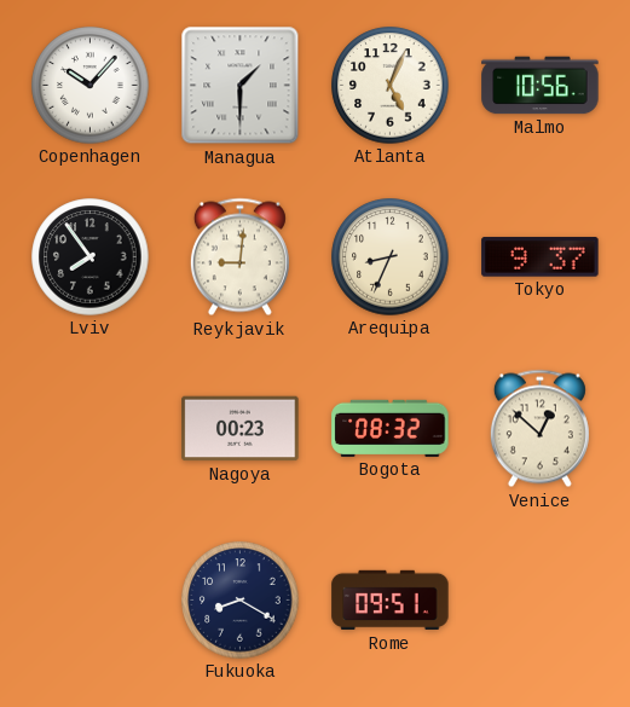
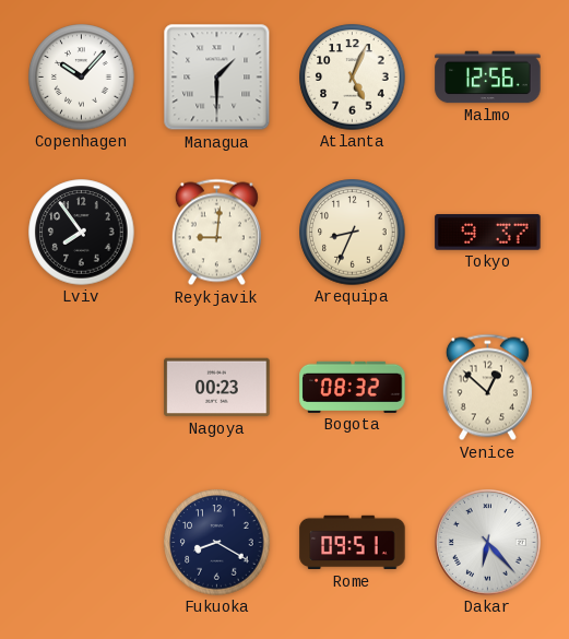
Malmo: 10:56 -> 12:56
Dakar: none -> 6:23
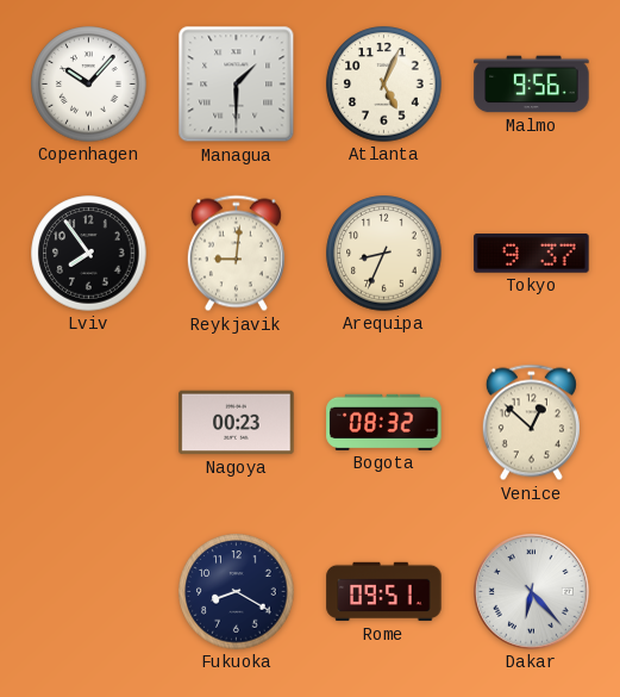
Malmo: 12:56 -> 9:56
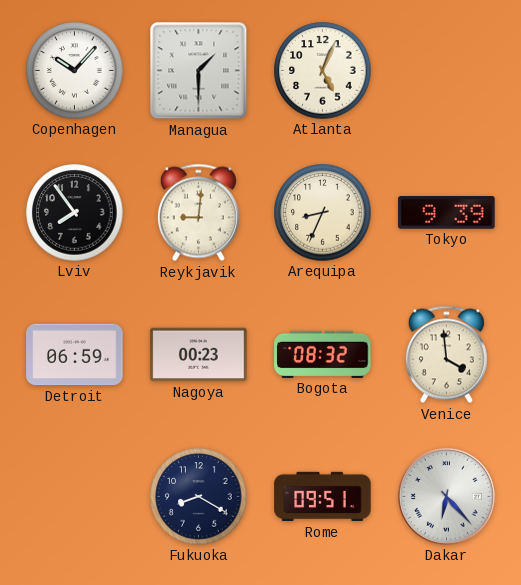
Malmo: 9:56 -> none
Tokyo: 9:37 -> 9:39
Detroit: none -> 06:59
Venice: 12:52 -> 3:59
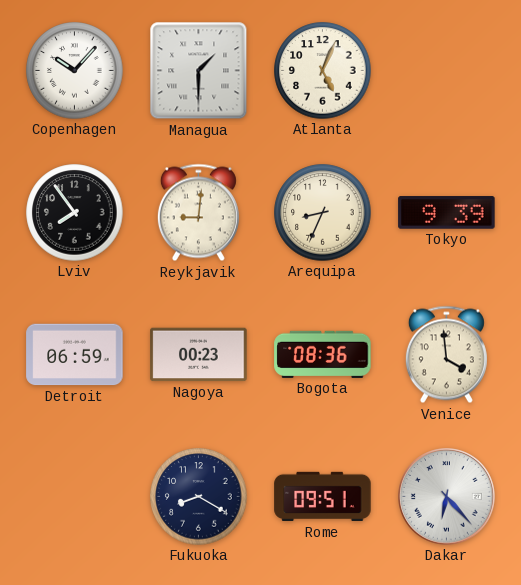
Bogota: 08:32 -> 08:36
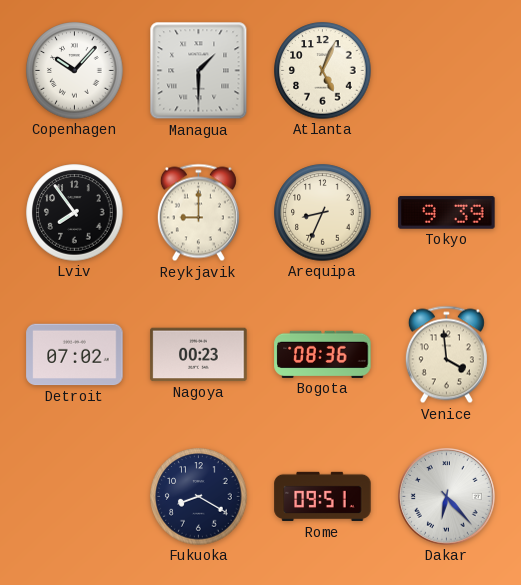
Reykjavik: 9:01 -> 9:00
Detroit: 06:59 -> 07:02
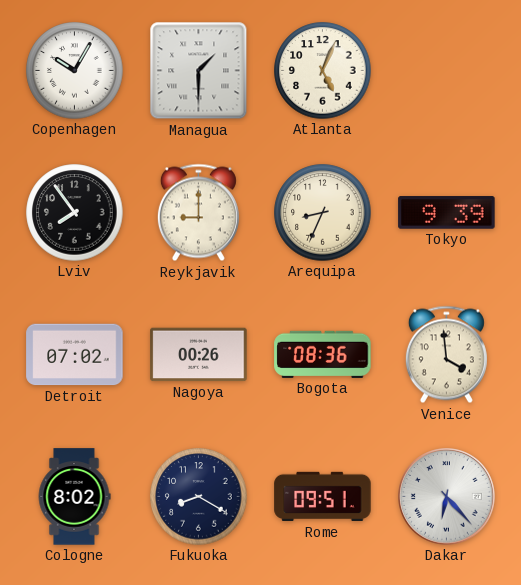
Copenhagen: 10:07 -> 10:05
Nagoya: 00:23 -> 00:26
Cologne: none -> 8:02
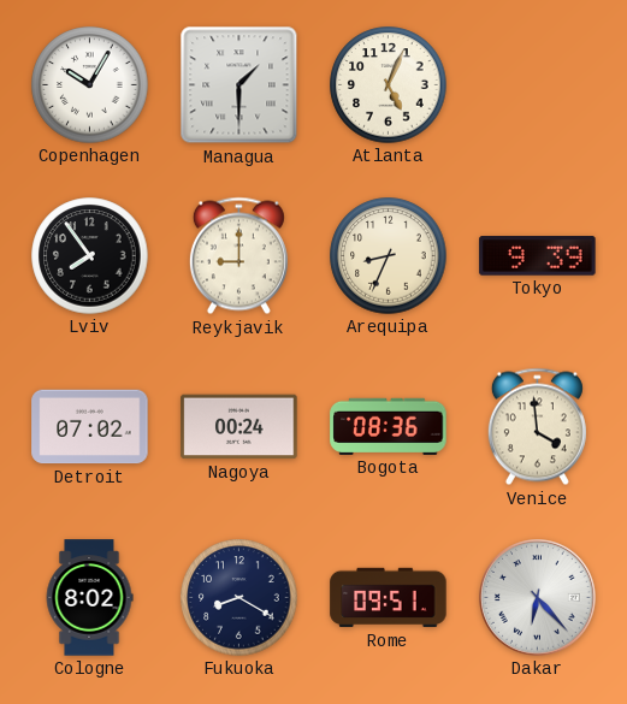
Nagoya: 00:26 -> 00:24
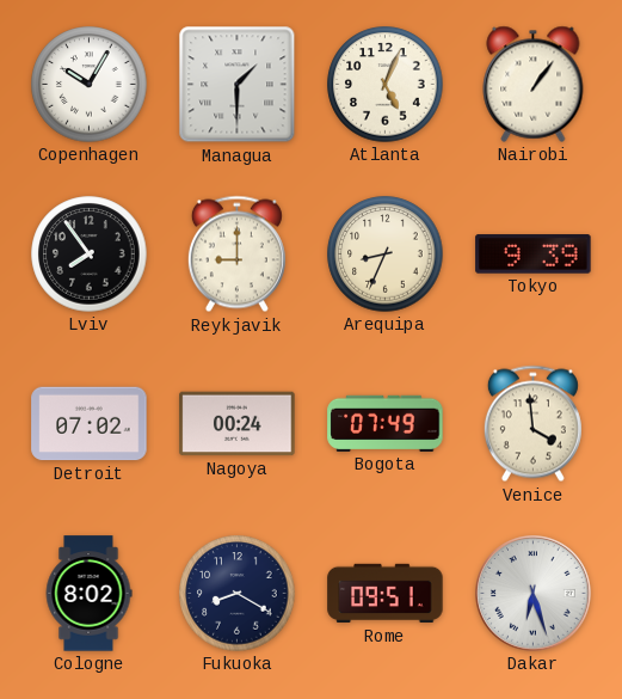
Nairobi: none -> 1:06
Bogota: 08:36 -> 07:49
Dakar: 6:23 -> 6:27
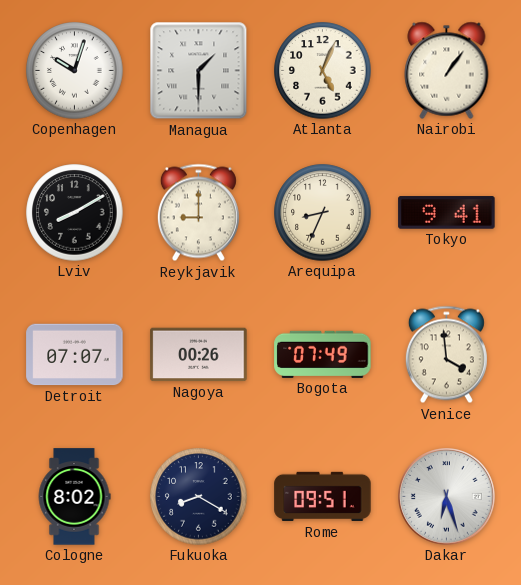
Copenhagen: 10:05 -> 10:03
Lviv: 7:54 -> 8:10
Tokyo: 9:39 -> 9:41
Detroit: 07:02 -> 07:07
Nagoya: 00:24 -> 00:26
